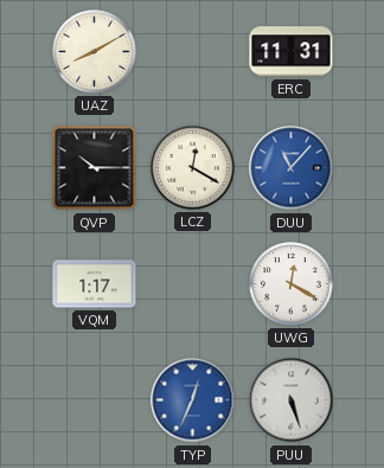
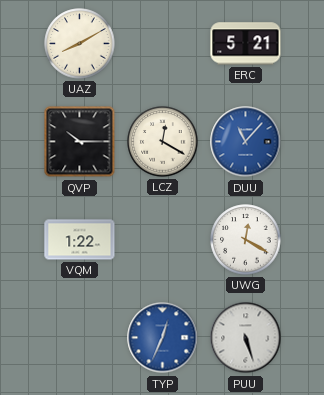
ERC: 11:31 -> 5:21
VQM: 1:17 -> 1:22
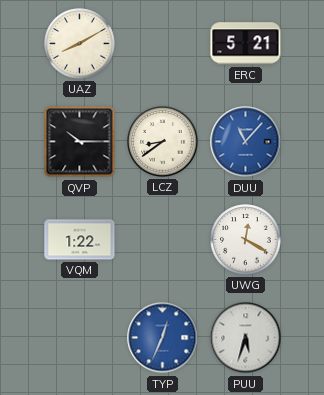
LCZ: 12:20 -> 8:39
PUU: 5:27 -> 5:33
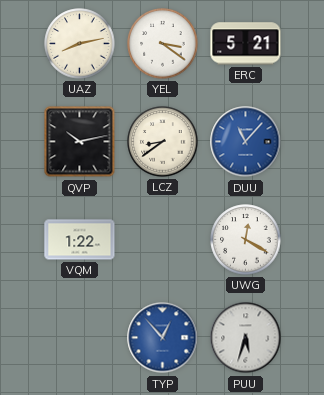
UAZ: 8:10 -> 8:13
YEL: none -> 3:21
QVP: 10:15 -> 10:13
TYP: 12:34 -> 12:53
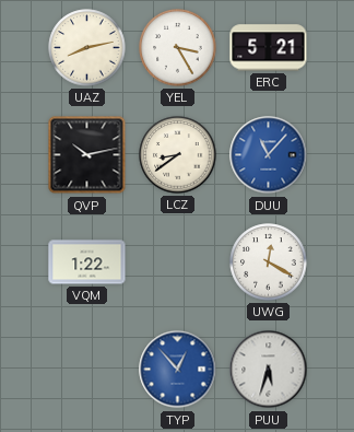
YEL: 3:21 -> 3:25
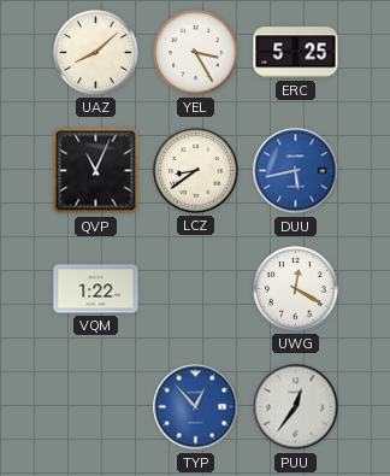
UAZ: 8:13 -> 8:08
ERC: 5:21 -> 5:25
QVP: 10:13 -> 11:04
DUU: 11:07 -> 5:43
PUU: 5:33 -> 12:36
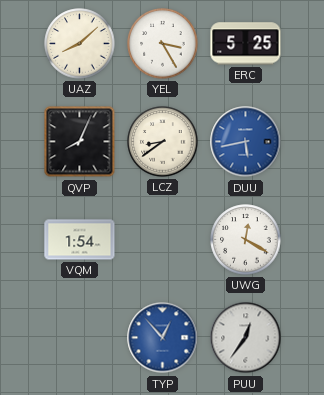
QVP: 11:04 -> 8:04
VQM: 1:22 -> 1:54
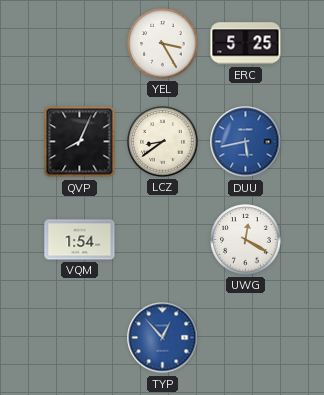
UAZ: 8:08 -> none
PUU: 12:36 -> none
